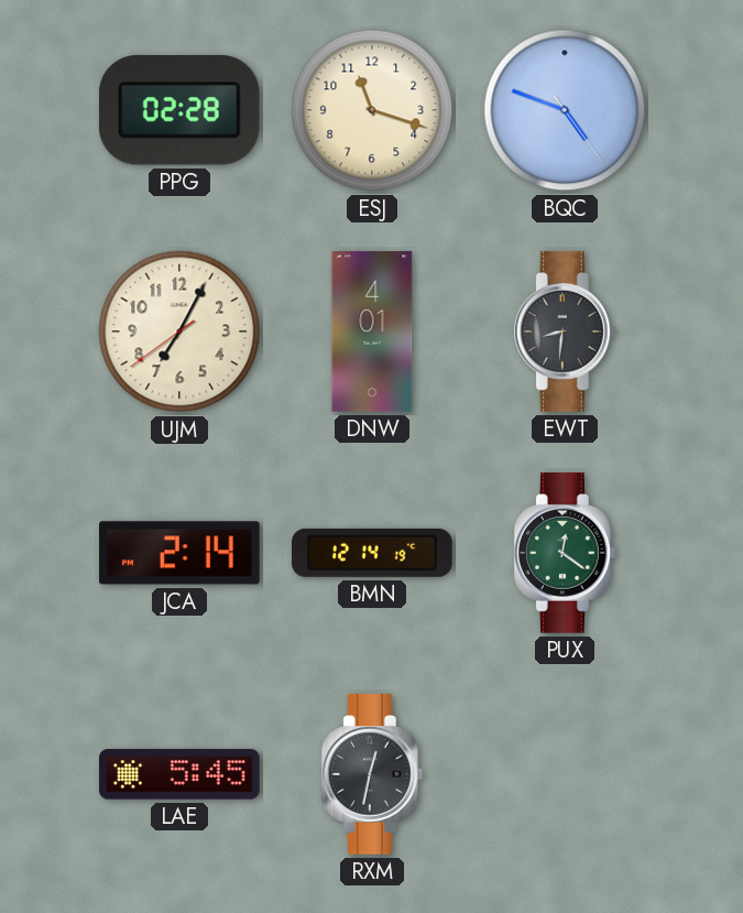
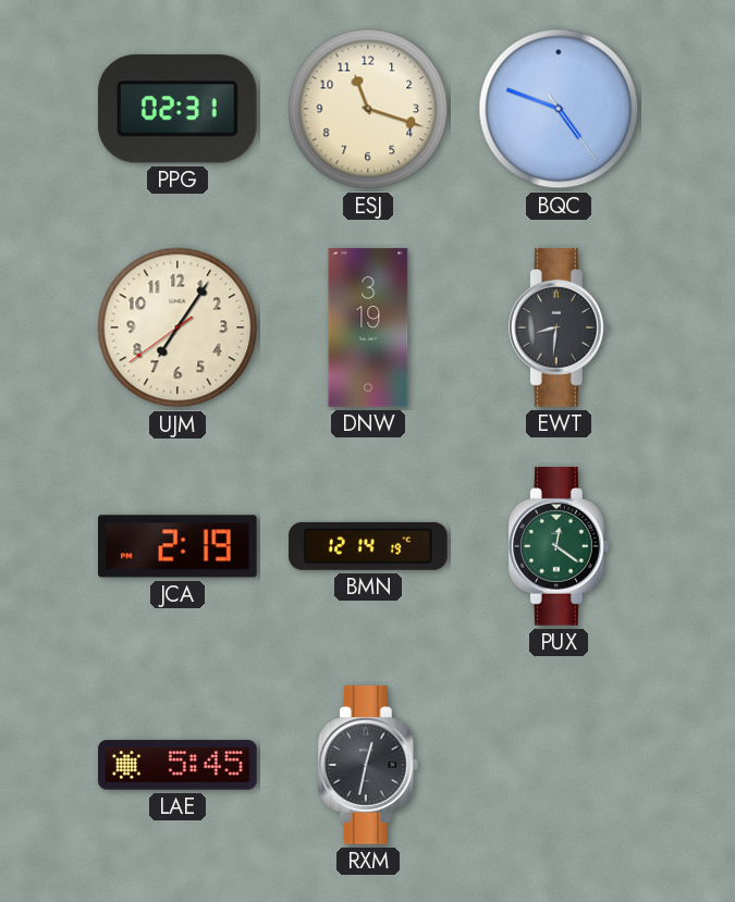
PPG: 02:28 -> 02:31
UJM: 7:04 -> 7:05
DNW: 4:01 -> 3:19
JCA: 2:14 -> 2:19
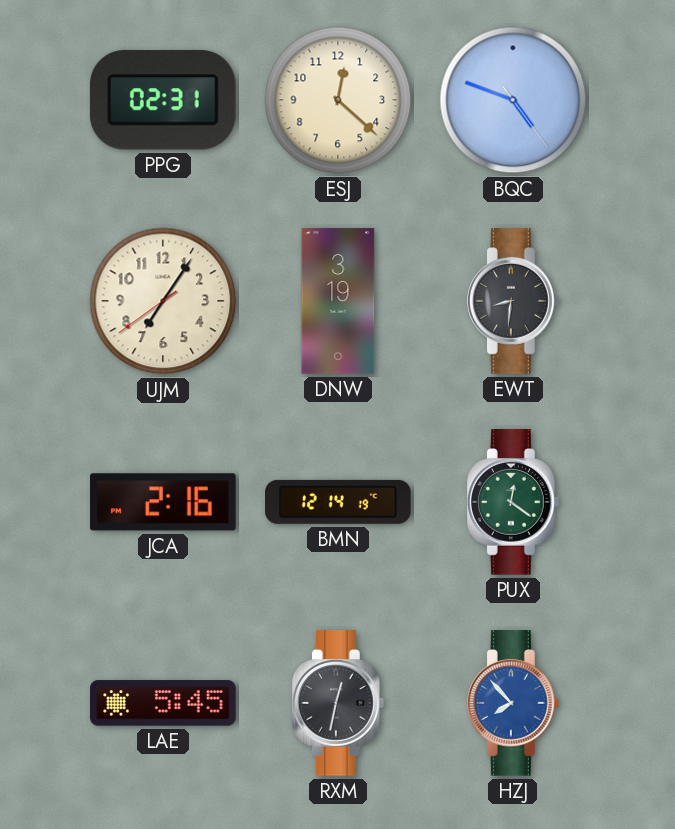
ESJ: 11:18 -> 12:22
JCA: 2:19 -> 2:16
HZJ: none -> 7:53
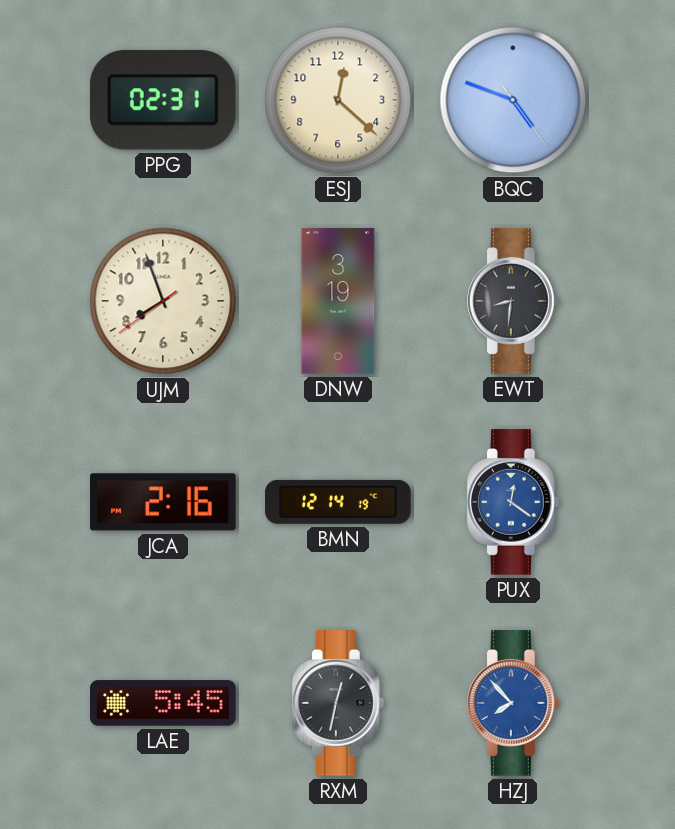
UJM: 7:05 -> 7:56
PUX dial: green -> blue
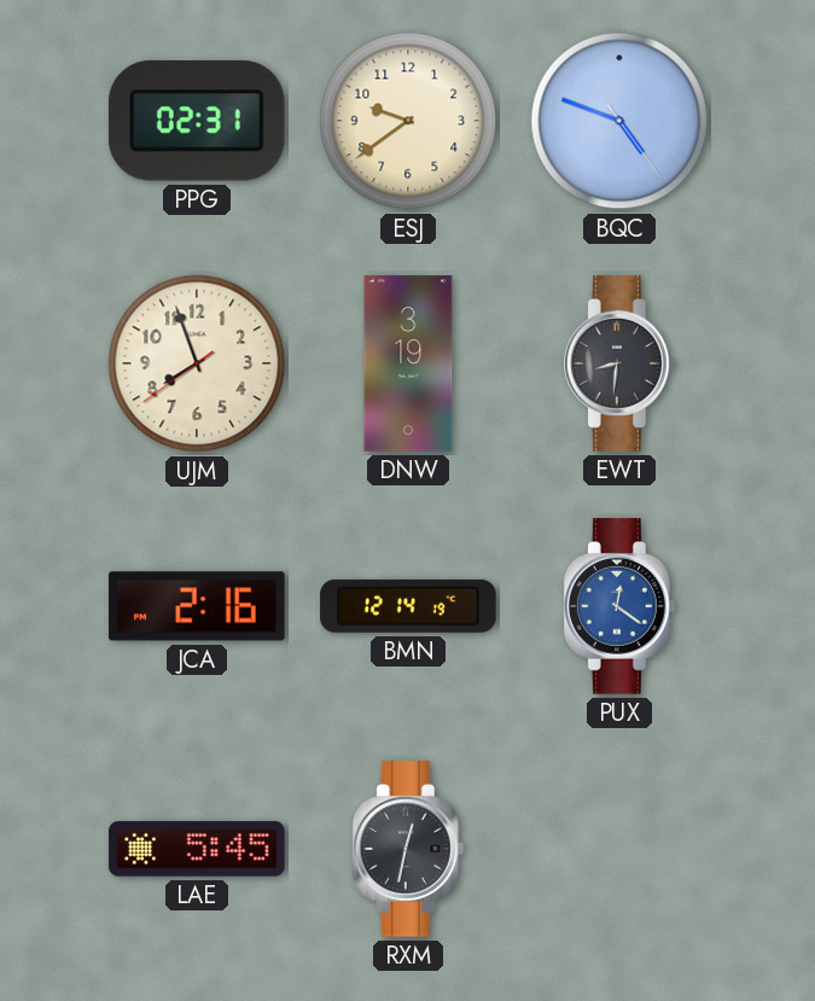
ESJ: 12:22 -> 9:39
HZJ: 7:53 -> none
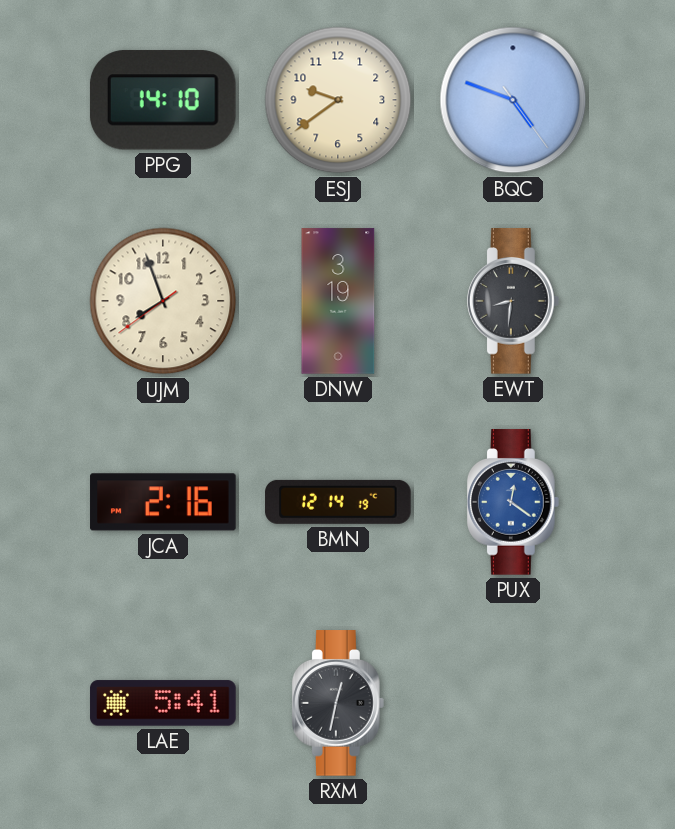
PPG: 02:31 -> 14:10
LAE: 5:45 -> 5:41
